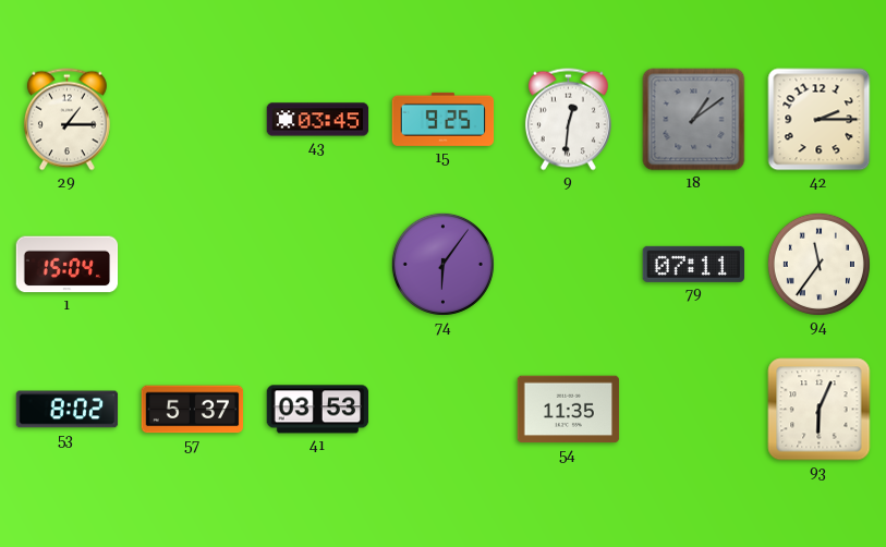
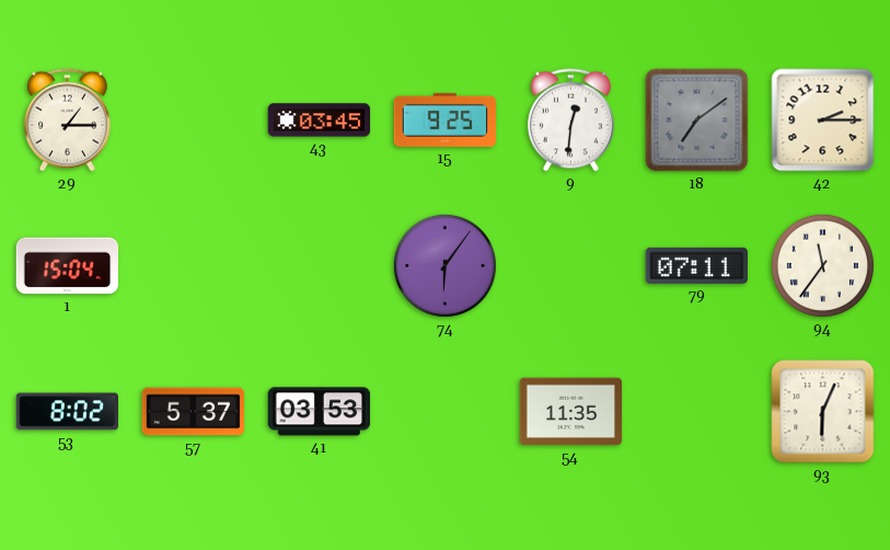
18: 1:09 -> 7:09
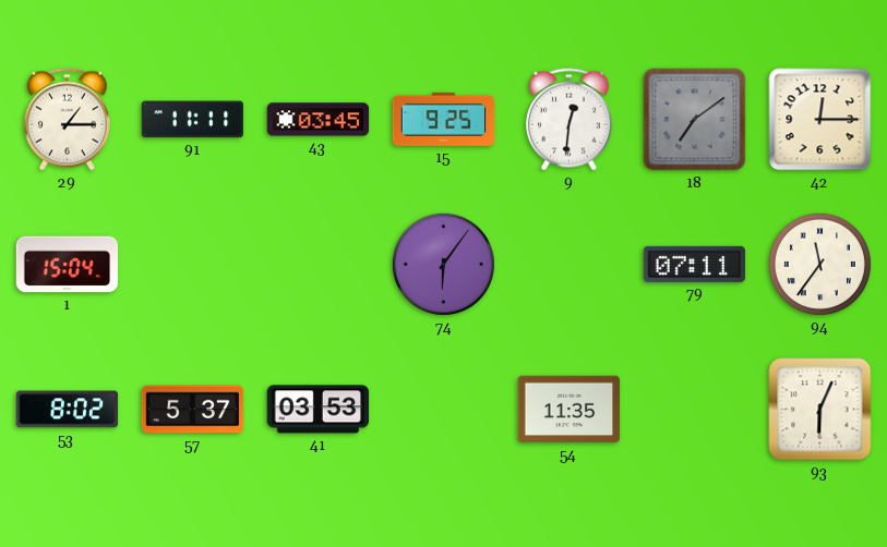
91: none -> 11:11
42: 2:15 -> 12:15
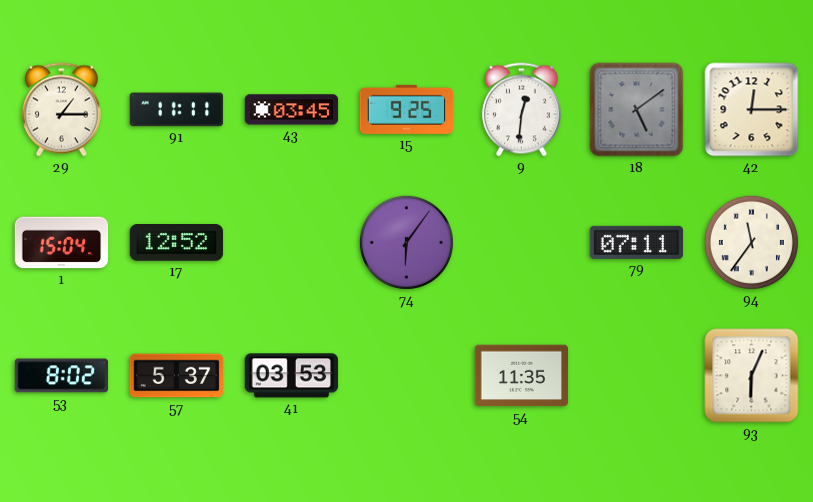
18: 7:09 -> 5:09
17: none -> 12:52
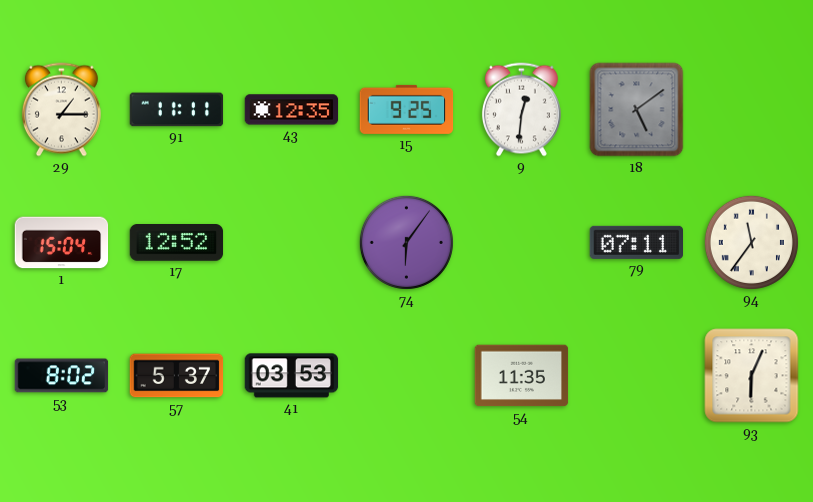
43: 03:45 -> 12:35
42: 12:15 -> none
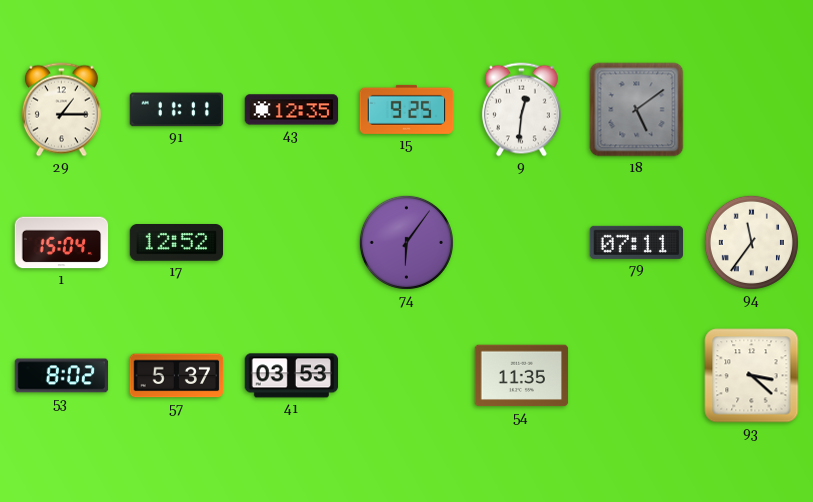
93: 6:04 -> 3:22
